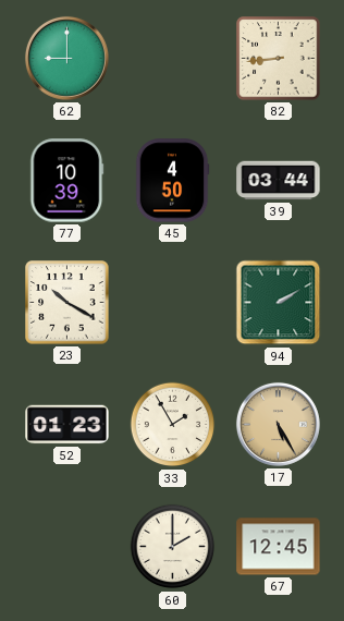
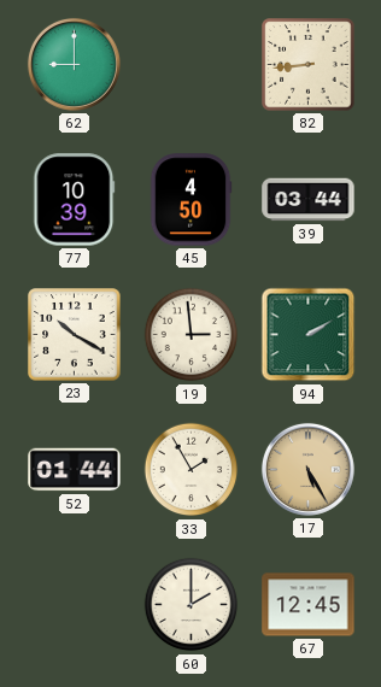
19: none -> 2:59
52: 01:23 -> 01:44
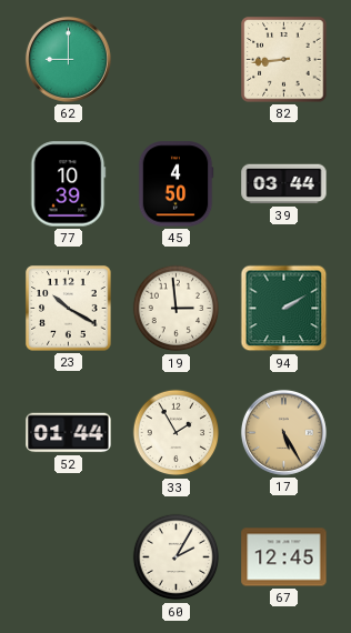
60: 2:00 -> 2:05
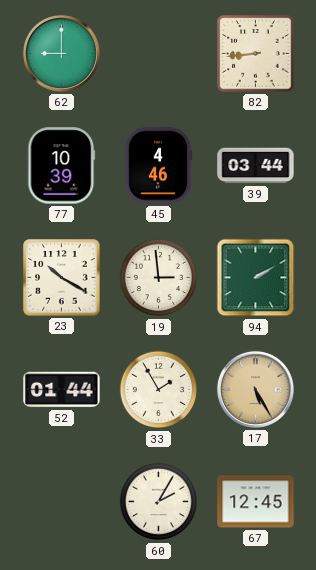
45: 4:50 -> 4:46
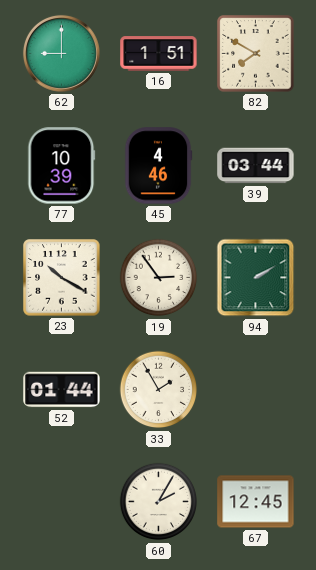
16: none -> 1:51
82: 8:44 -> 7:50
19: 2:59 -> 2:54
17: 5:25 -> none
